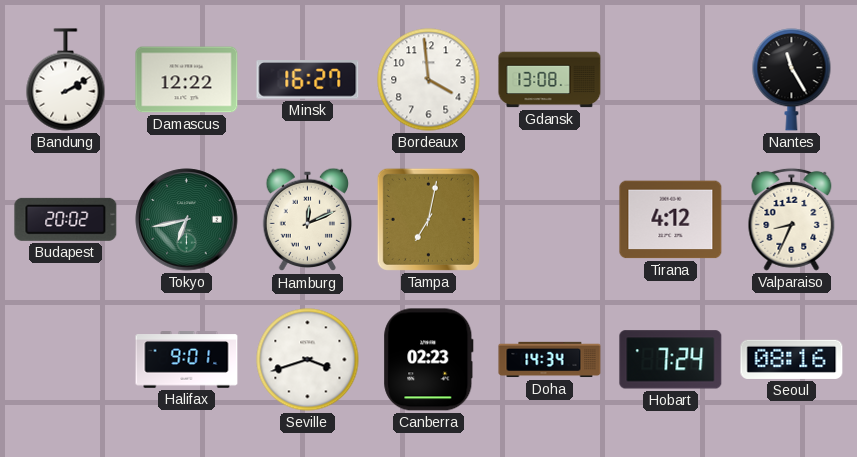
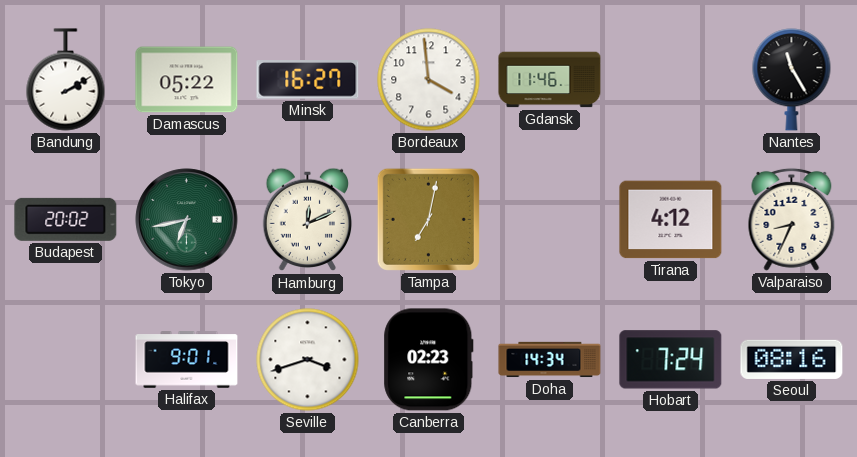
Damascus: 12:22 -> 05:22
Gdansk: 13:08 -> 11:46
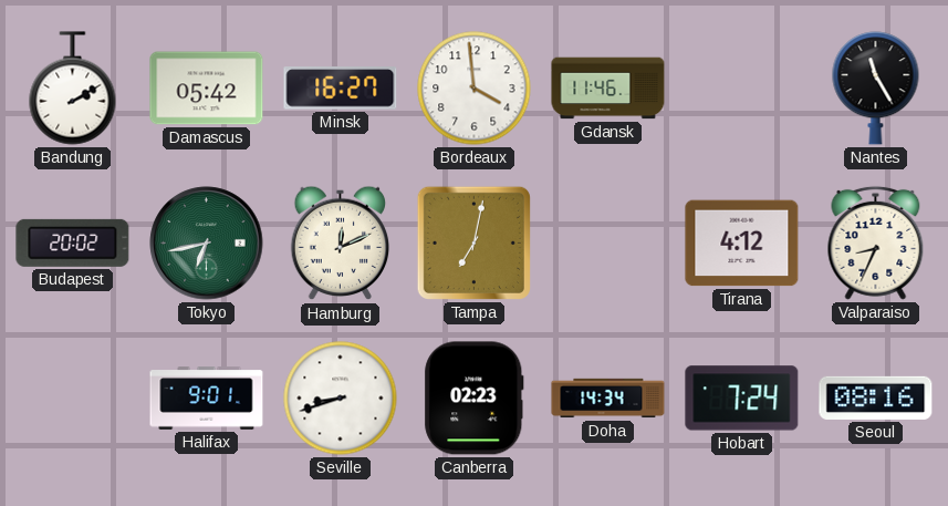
Damascus: 05:22 -> 05:42
Seville: 3:42 -> 8:42
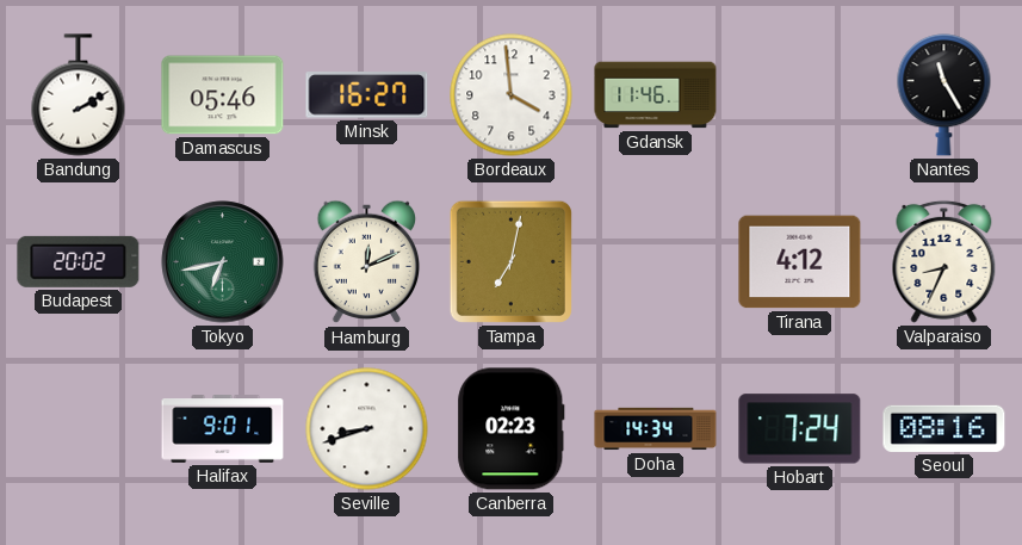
Damascus: 05:42 -> 05:46
